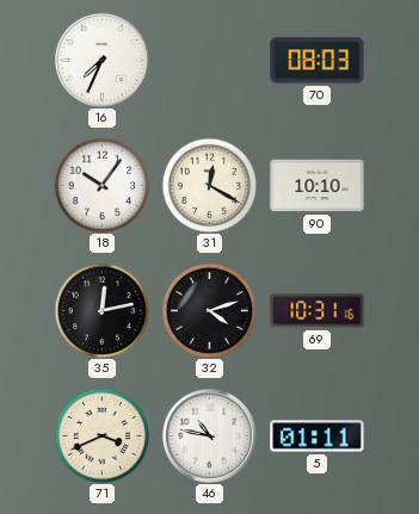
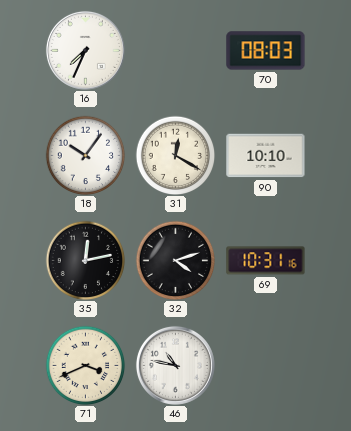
5: 01:11 -> none
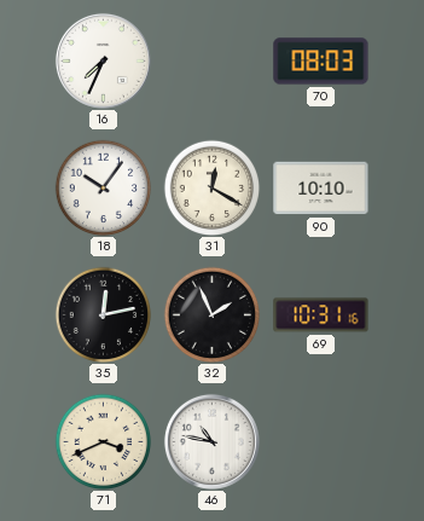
32: 4:12 -> 1:56
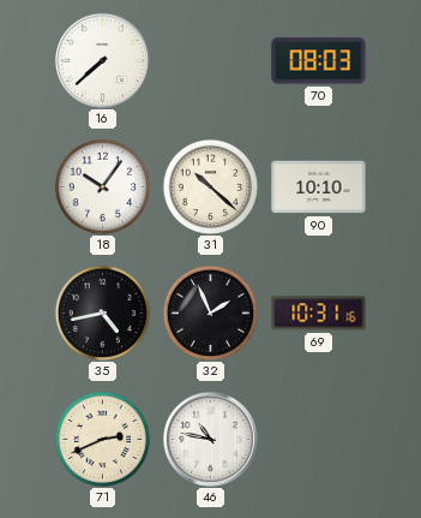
16: 7:34 -> 7:38
31: 12:20 -> 10:22
35: 12:13 -> 4:43
71: 3:41 -> 2:41
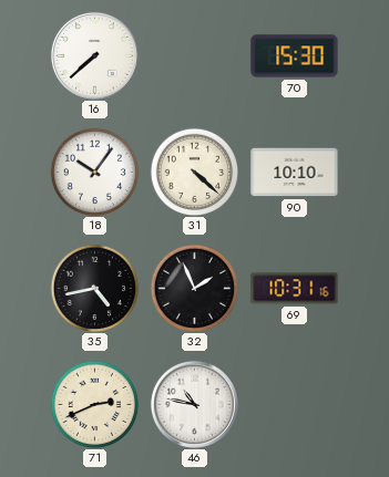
70: 08:03 -> 15:30
31: 10:22 -> 4:22
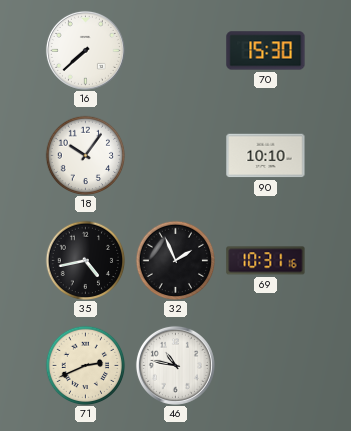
31: 4:22 -> none
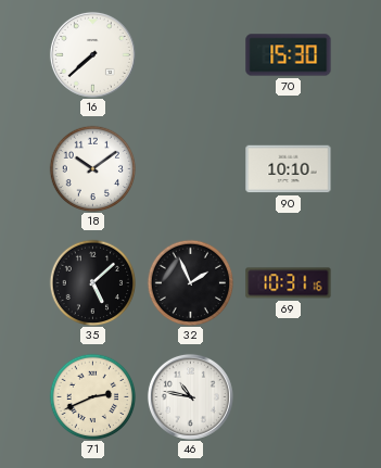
18: 10:06 -> 10:09
35: 4:43 -> 5:08
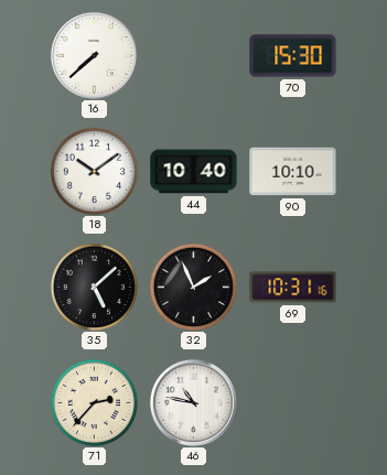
44: none -> 10:40
71: 2:41 -> 2:37
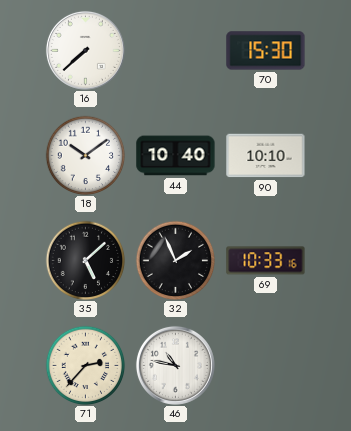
69: 10:31 -> 10:33
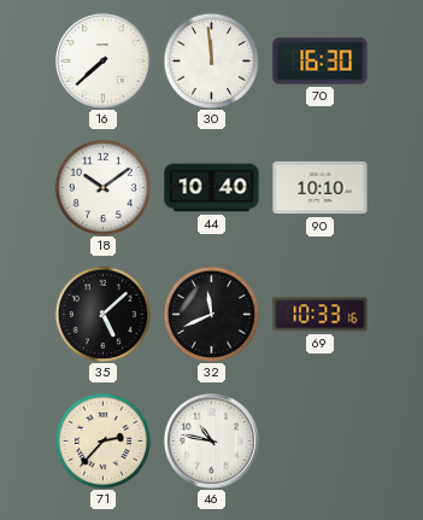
30: none -> 11:59
70: 15:30 -> 16:30
32: 1:56 -> 11:41
